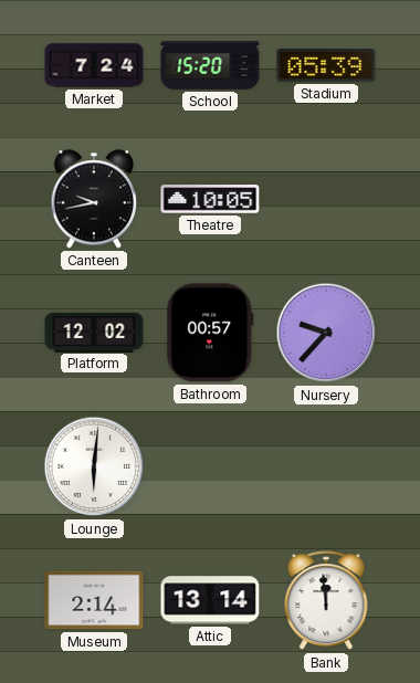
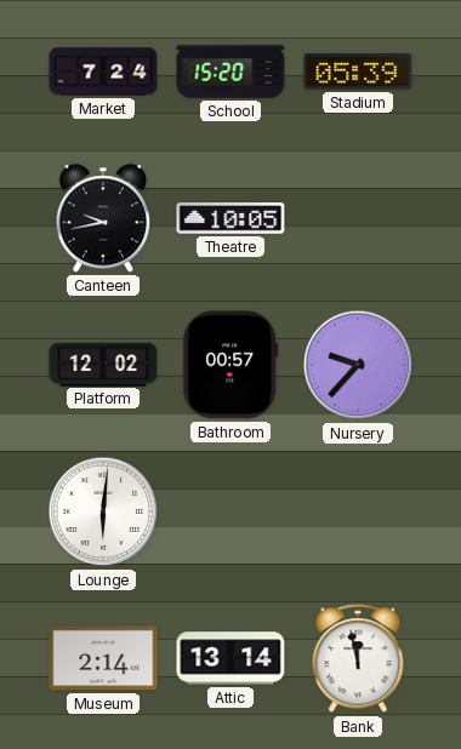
Bank: 11:59 -> 11:58
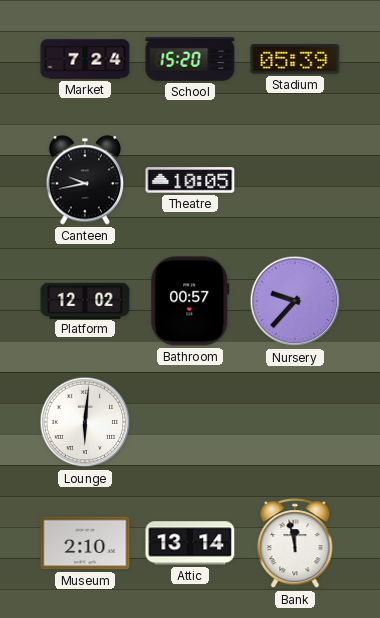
Museum: 2:14 -> 2:10
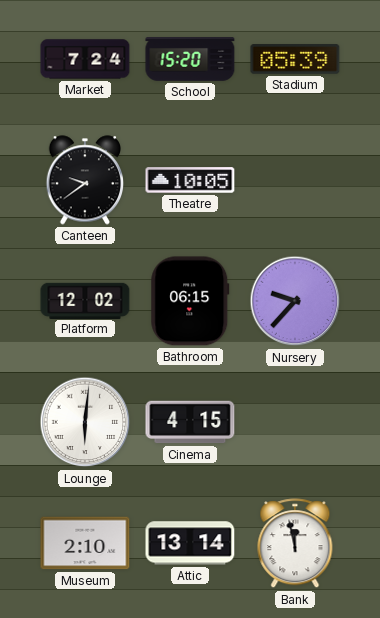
Canteen: 9:43 -> 9:39
Bathroom: 00:57 -> 06:15
Cinema: none -> 4:15
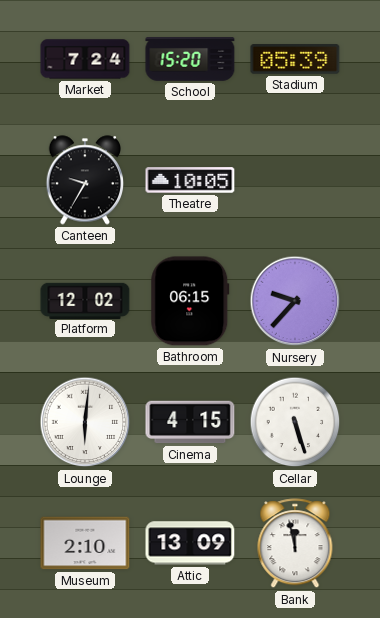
Canteen: 9:39 -> 9:35
Cellar: none -> 5:27
Attic: 13:14 -> 13:09
